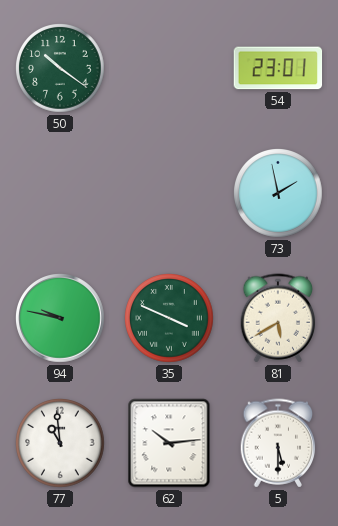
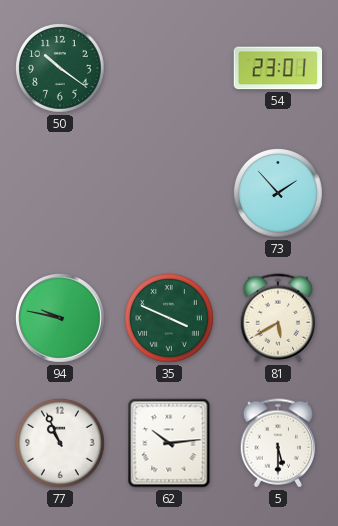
73: 1:58 -> 1:53
77: 10:59 -> 10:56
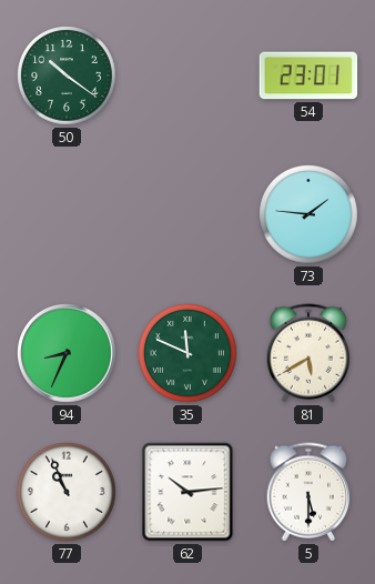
73: 1:53 -> 1:46
94: 9:47 -> 8:34
35: 3:49 -> 11:49
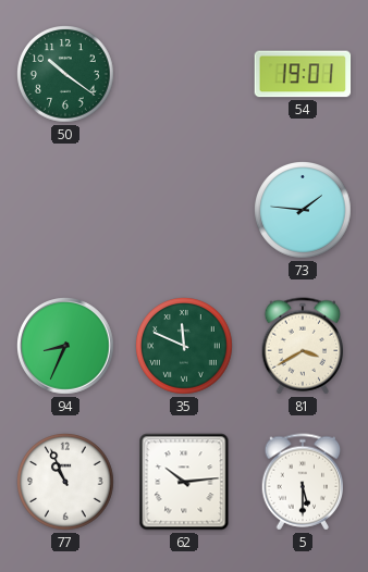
54: 23:01 -> 19:01
81: 5:40 -> 3:40
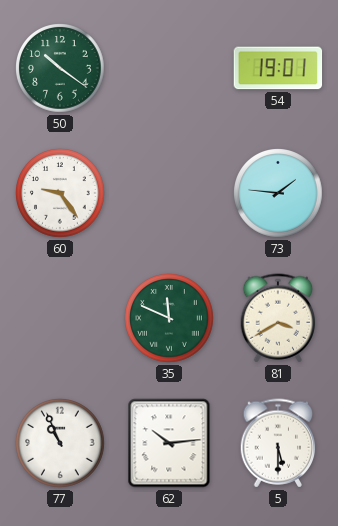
60: none -> 9:24
94: 8:34 -> none
